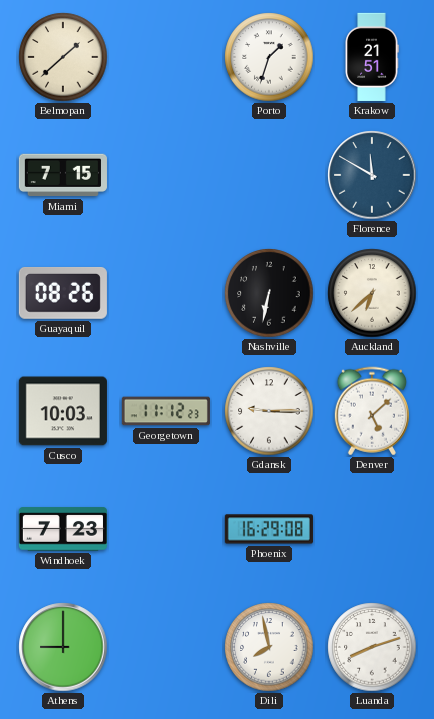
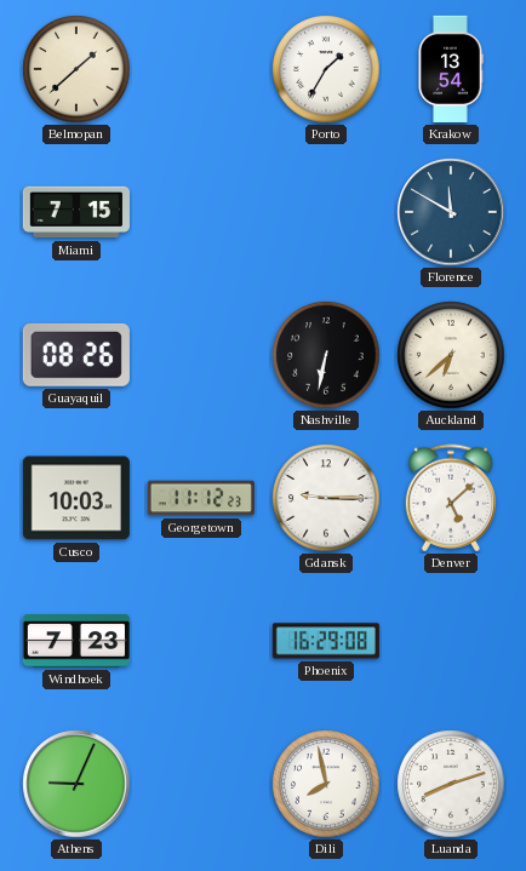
Porto: 1:33 -> 1:35
Krakow: 21:51 -> 13:54
Athens: 9:00 -> 9:04
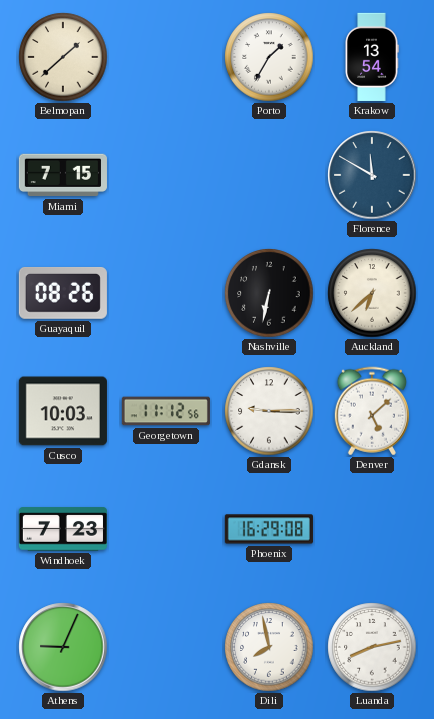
Georgetown: 11:12:23 -> 11:12:56
Luanda: 8:12 -> 8:13
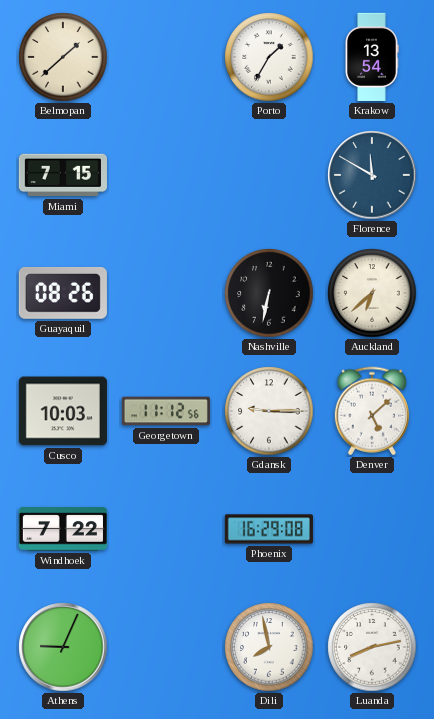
Windhoek: 7:23 -> 7:22
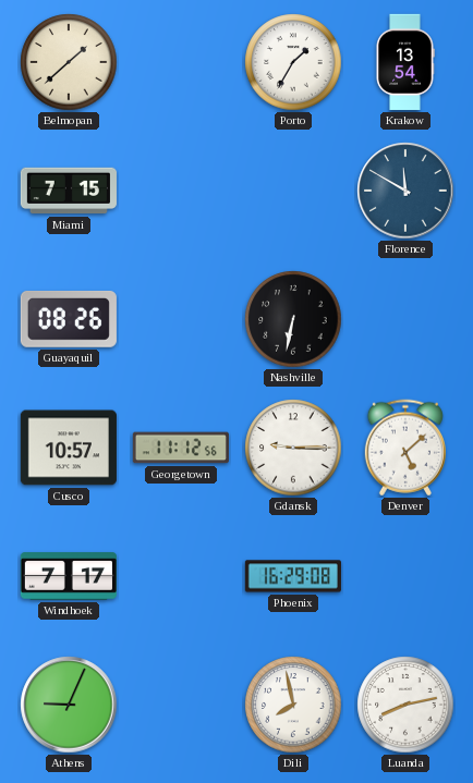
Auckland: 6:38 -> none
Cusco: 10:03 -> 10:57
Windhoek: 7:22 -> 7:17
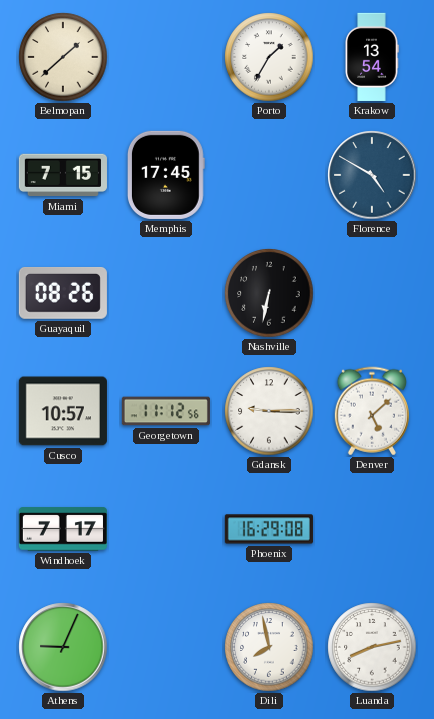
Memphis: none -> 17:45
Florence: 11:50 -> 4:50
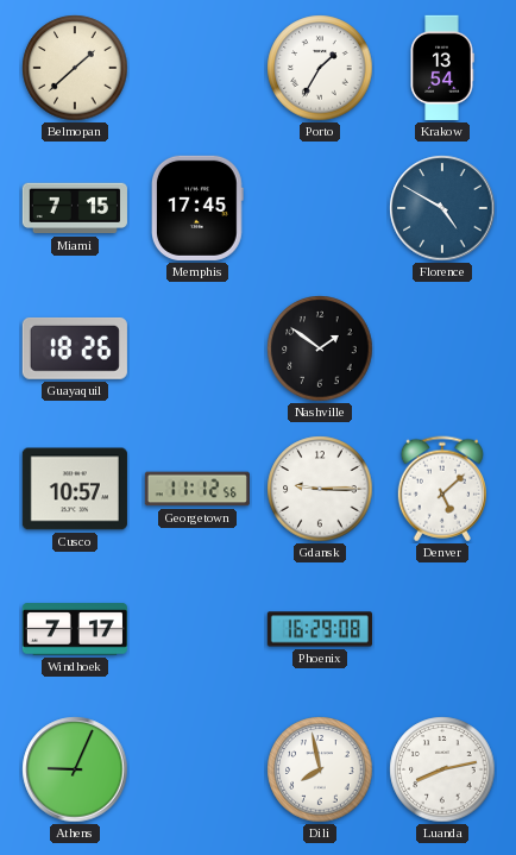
Guayaquil: 08:26 -> 18:26
Nashville: 6:32 -> 1:51
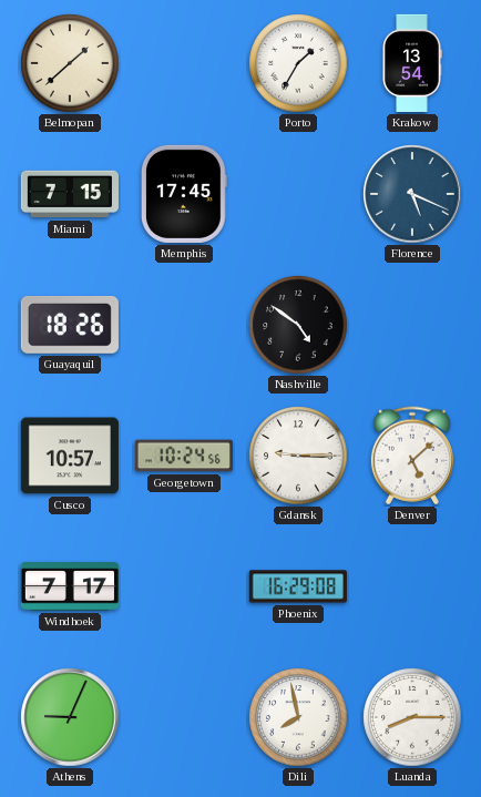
Florence: 4:50 -> 5:19
Nashville: 1:51 -> 4:51
Georgetown: 11:12 -> 10:24
Luanda: 8:13 -> 8:15
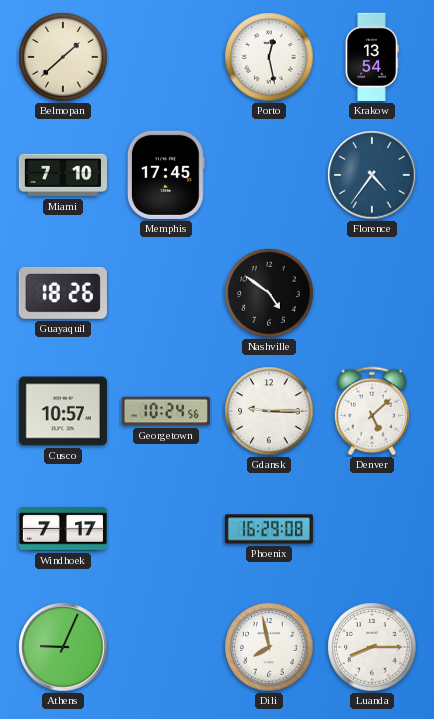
Porto: 1:35 -> 12:28
Miami: 7:15 -> 7:10
Florence: 5:19 -> 4:36
